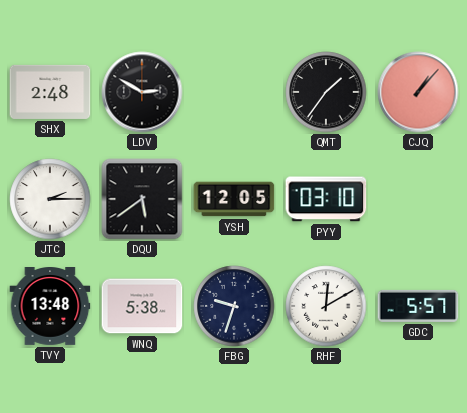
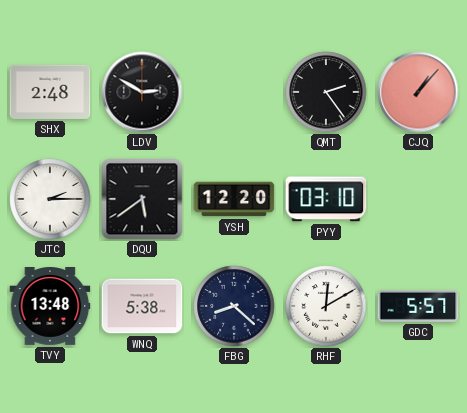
QMT: 1:36 -> 2:24
YSH: 12:05 -> 12:20
FBG: 9:33 -> 8:22
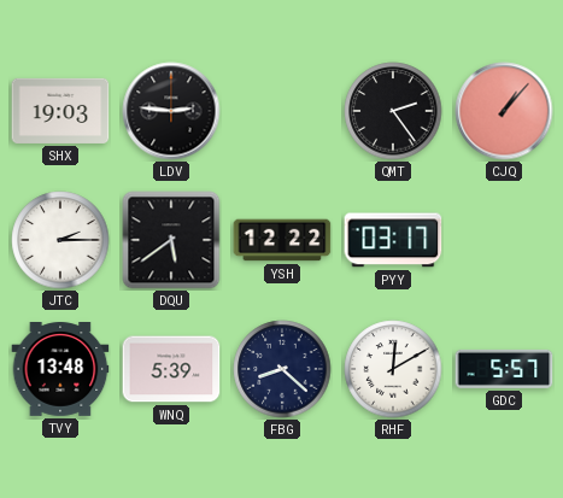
SHX: 2:48 -> 19:03
LDV: 2:50 -> 2:46
YSH: 12:20 -> 12:22
PYY: 03:10 -> 03:17
WNQ: 5:38 -> 5:39
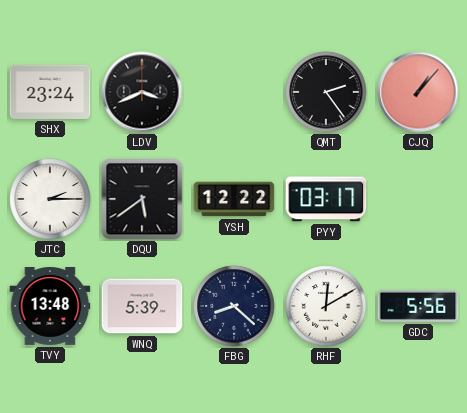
SHX: 19:03 -> 23:24
LDV: 2:46 -> 3:41
GDC: 5:57 -> 5:56
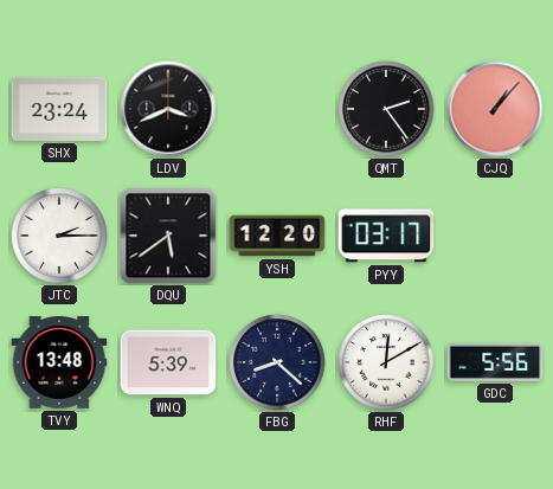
YSH: 12:22 -> 12:20
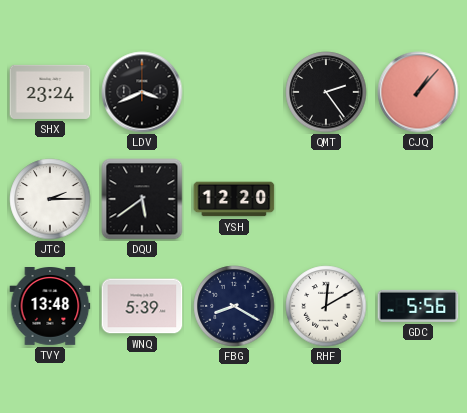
PYY: 03:17 -> none
FBG: 8:22 -> 8:20
